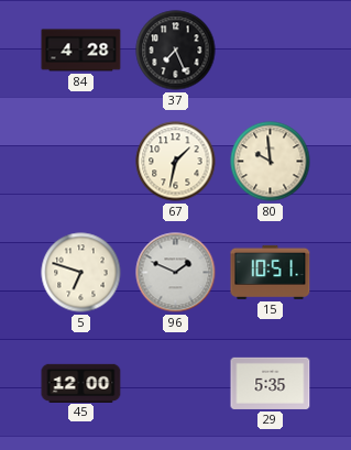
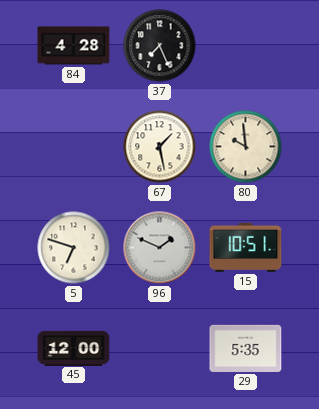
67: 1:32 -> 1:28
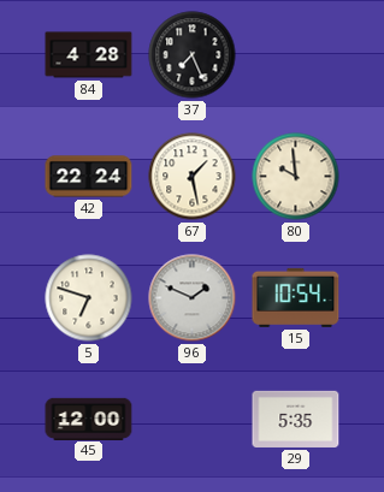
42: none -> 22:24
15: 10:51 -> 10:54
